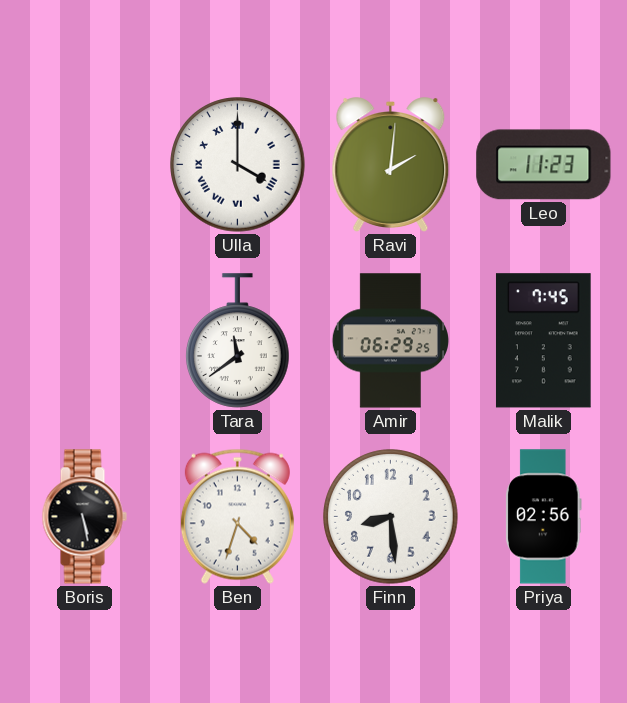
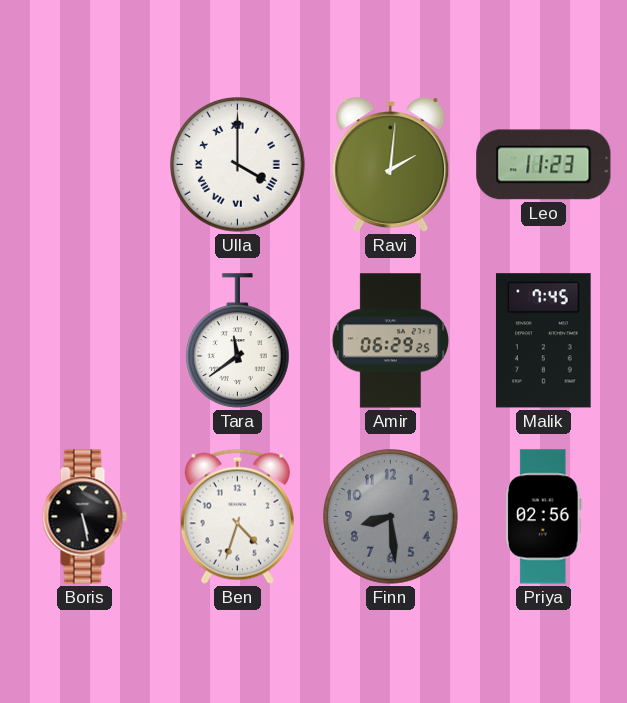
Finn dial: white -> grey
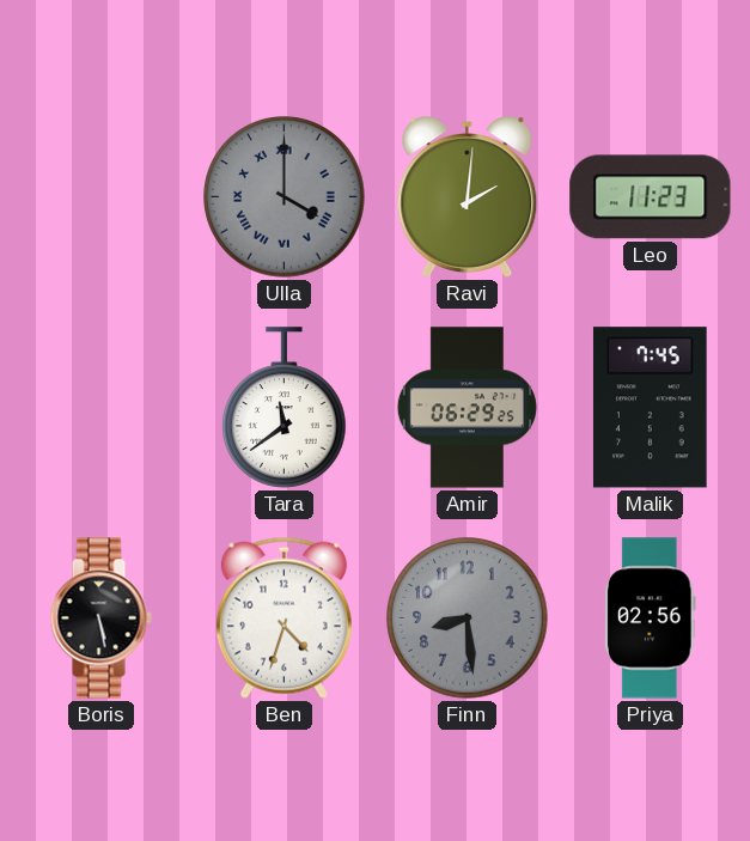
Ulla dial: white -> grey
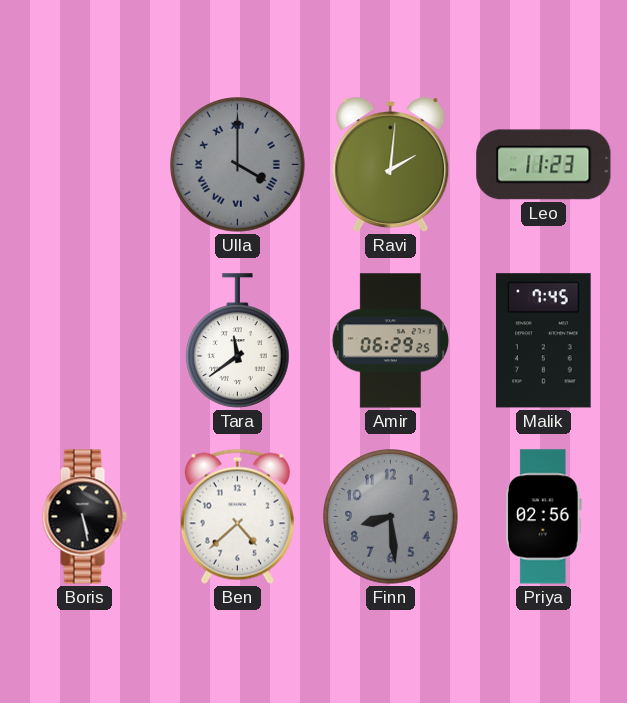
Ben: 4:33 -> 4:38
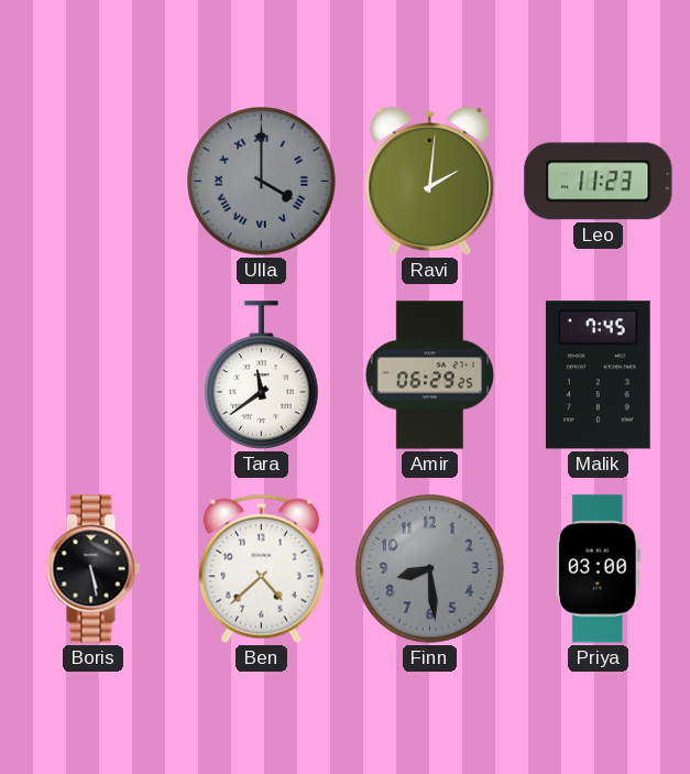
Priya: 02:56 -> 03:00
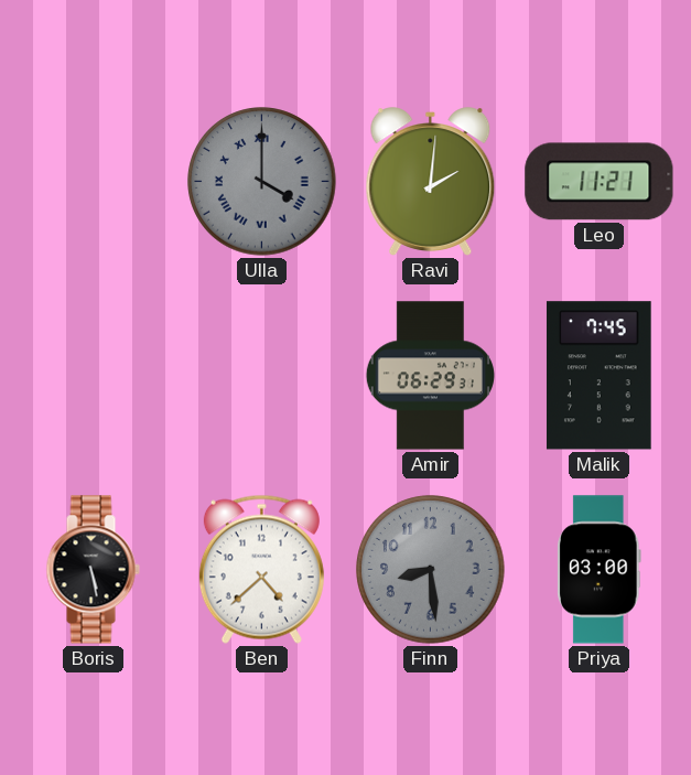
Leo: 11:23 -> 11:21
Tara: 11:39 -> none
Amir: 06:29:25 -> 06:29:31
